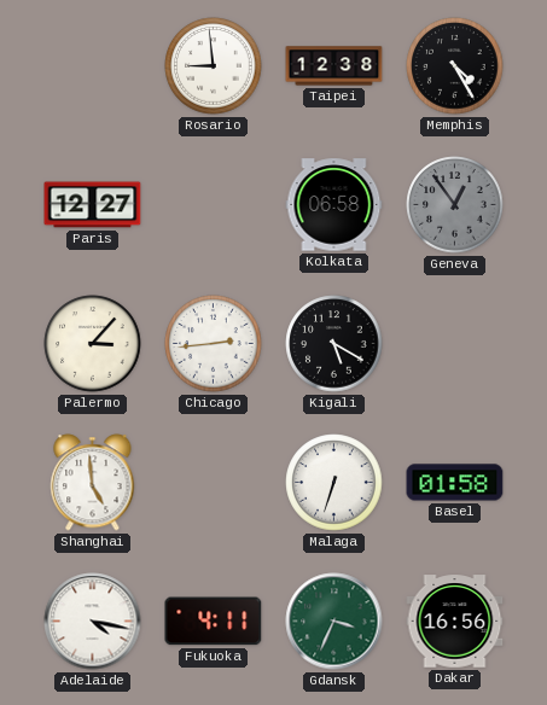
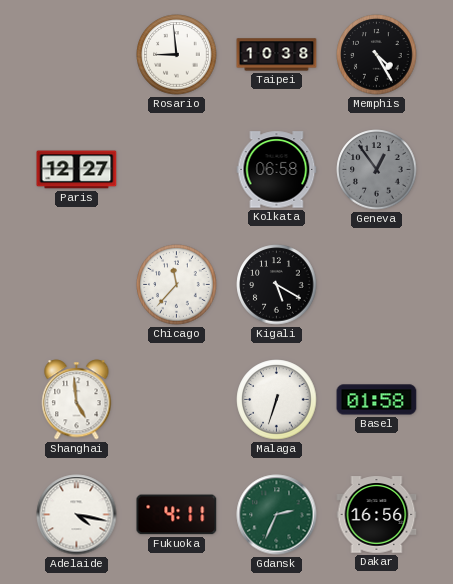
Taipei: 12:38 -> 10:38
Palermo: 3:07 -> none
Chicago: 2:44 -> 11:37
Gdansk: 3:34 -> 2:34
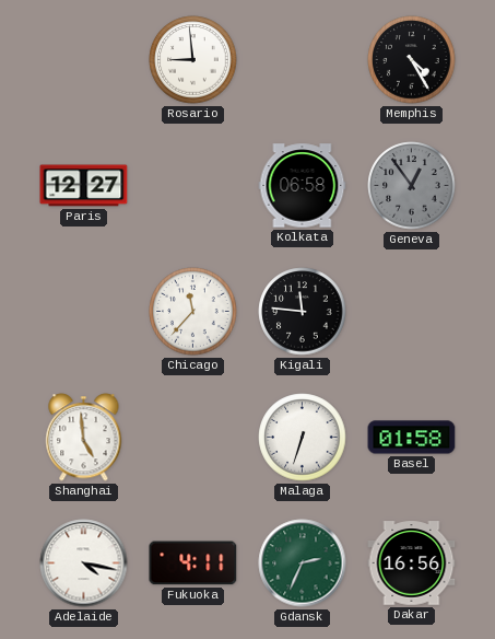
Taipei: 10:38 -> none
Kigali: 5:20 -> 11:46
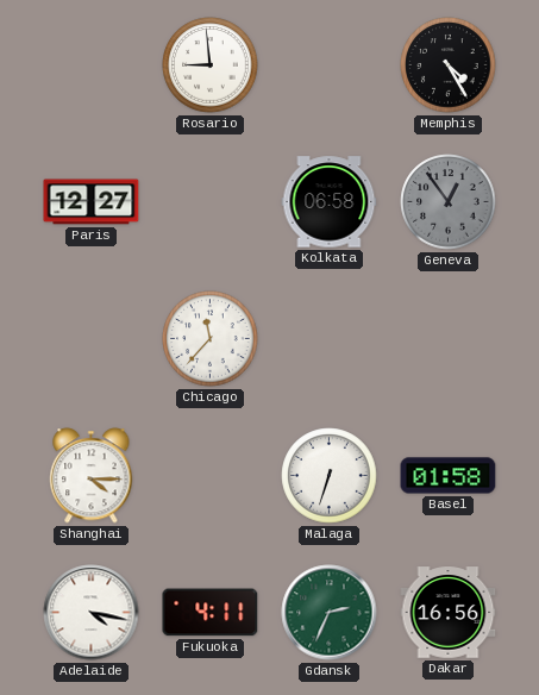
Kigali: 11:46 -> none
Shanghai: 4:59 -> 4:15
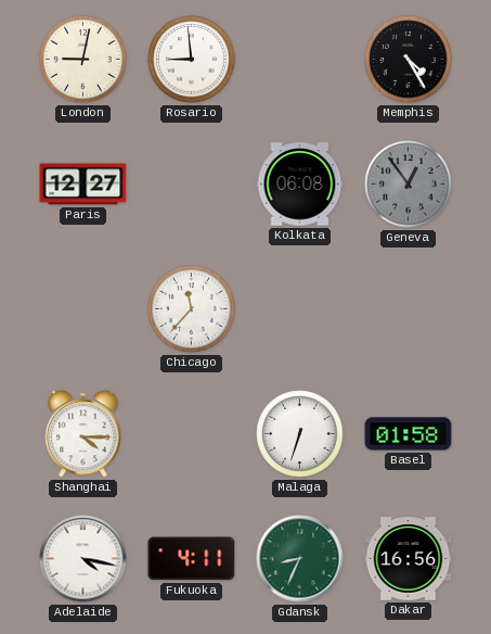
London: none -> 9:02
Kolkata: 06:58 -> 06:08
Gdansk: 2:34 -> 8:34
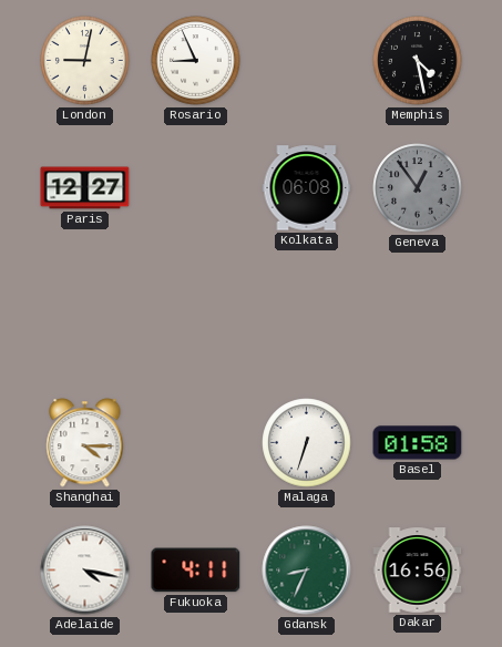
Rosario: 8:59 -> 8:56
Memphis: 4:25 -> 4:28
Chicago: 11:37 -> none
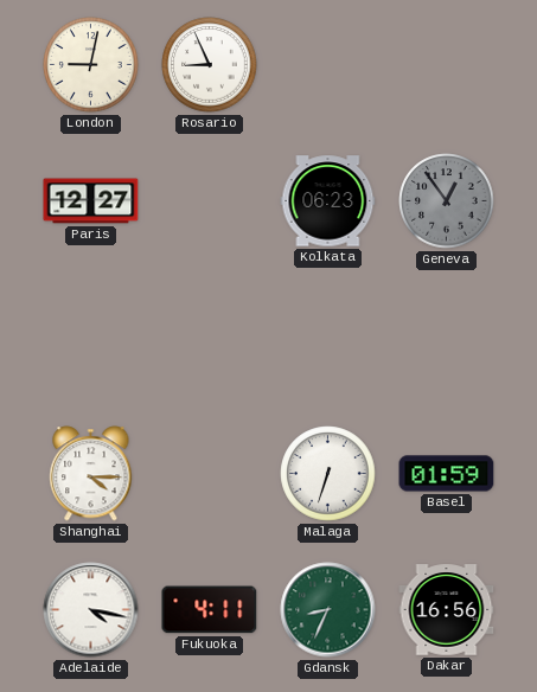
Memphis: 4:28 -> none
Kolkata: 06:08 -> 06:23
Basel: 01:58 -> 01:59
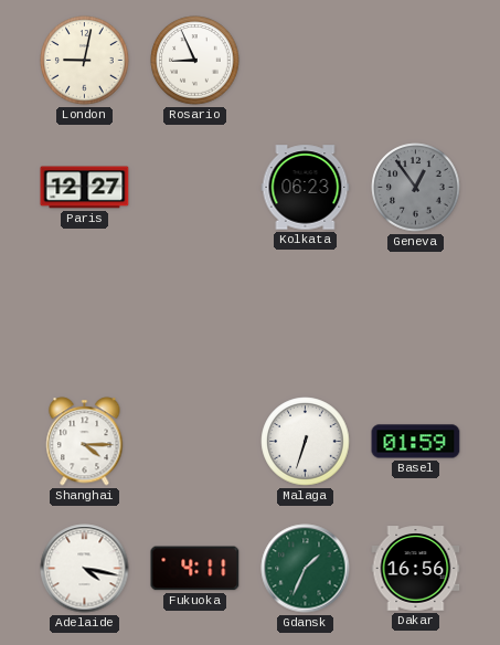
Gdansk: 8:34 -> 1:34
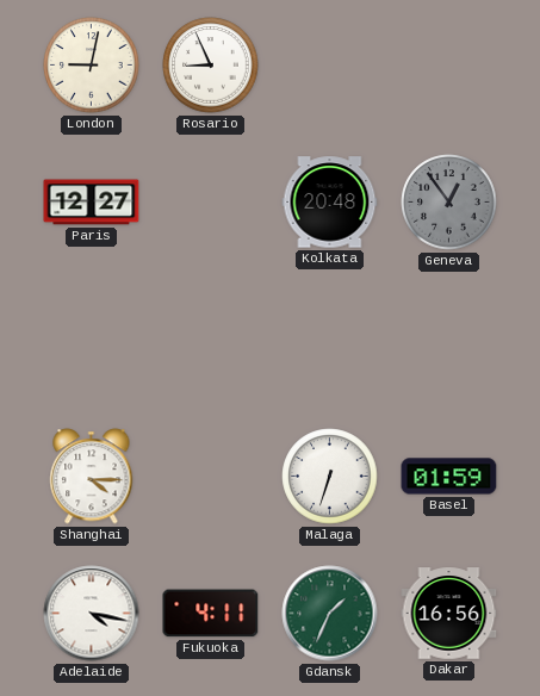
Kolkata: 06:23 -> 20:48
